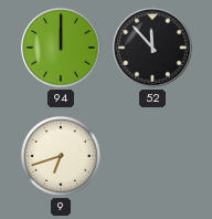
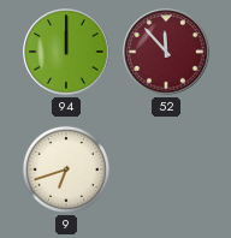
52 dial: black -> burgundy
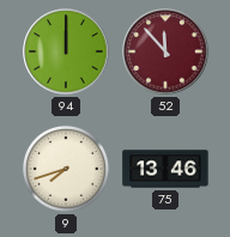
9: 6:42 -> 7:42
75: none -> 13:46
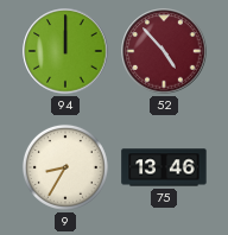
52: 11:53 -> 4:53
9: 7:42 -> 8:35
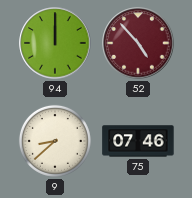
9: 8:35 -> 8:38
75: 13:46 -> 07:46
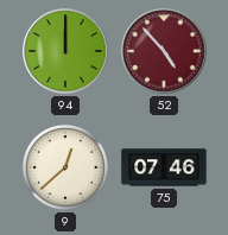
9: 8:38 -> 12:38
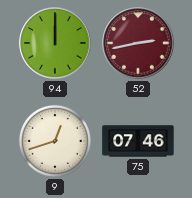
52: 4:53 -> 2:43
9: 12:38 -> 12:42
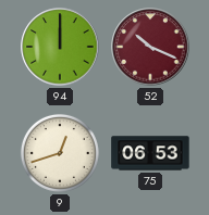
52: 2:43 -> 10:19
75: 07:46 -> 06:53
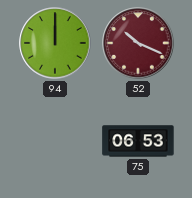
9: 12:42 -> none
